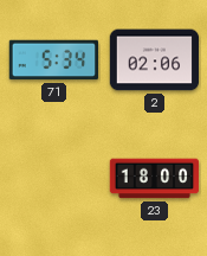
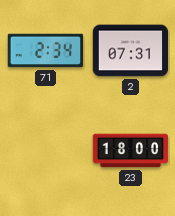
71: 5:34 -> 2:34
2: 02:06 -> 07:31
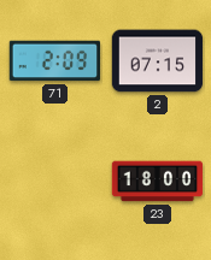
71: 2:34 -> 2:09
2: 07:31 -> 07:15
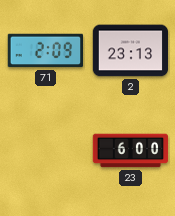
2: 07:15 -> 23:13
23: 18:00 -> 6:00
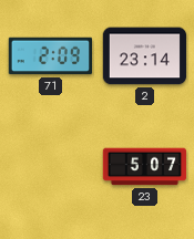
2: 23:13 -> 23:14
23: 6:00 -> 5:07
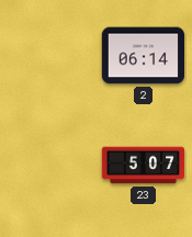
71: 2:09 -> none
2: 23:14 -> 06:14
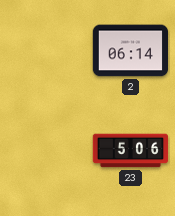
23: 5:07 -> 5:06
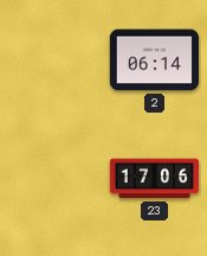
23: 5:06 -> 17:06
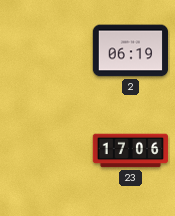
2: 06:14 -> 06:19
